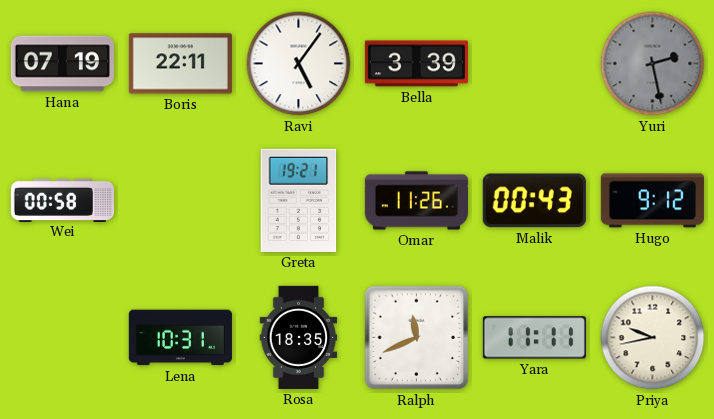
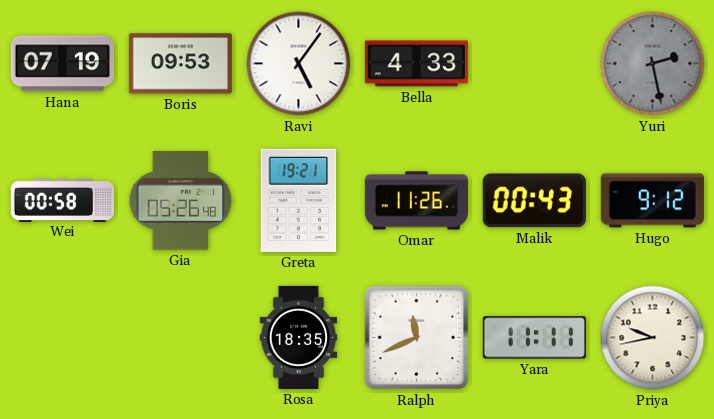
Boris: 22:11 -> 09:53
Bella: 3:39 -> 4:33
Gia: none -> 05:26
Lena: 10:31 -> none
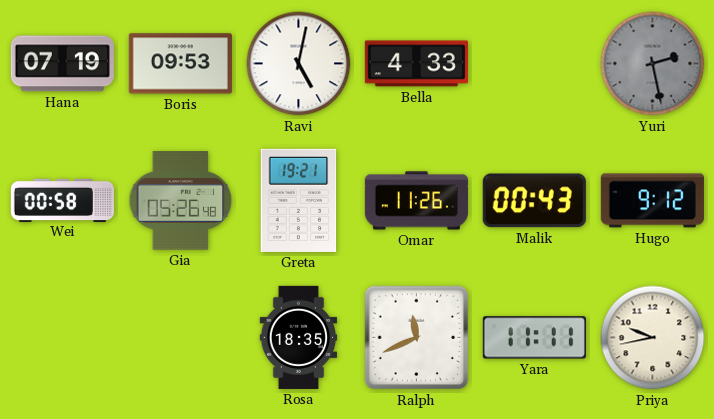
Ravi: 5:06 -> 5:02
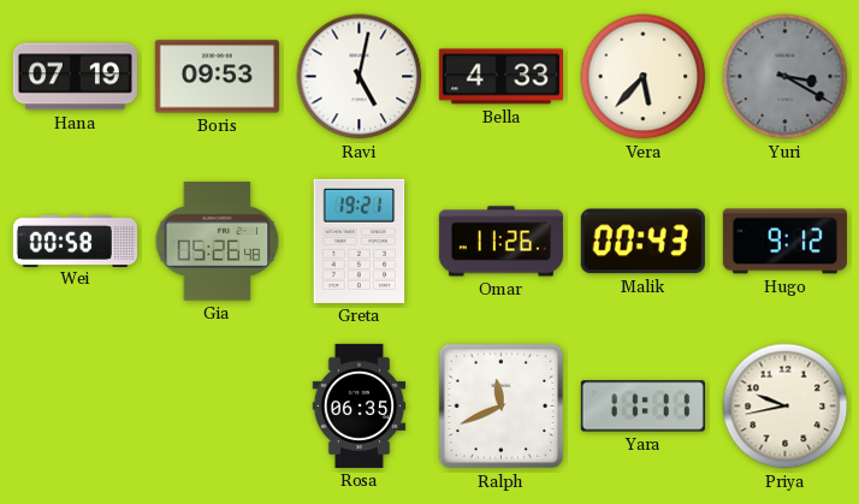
Vera: none -> 5:37
Yuri: 2:28 -> 3:20
Rosa: 18:35 -> 06:35
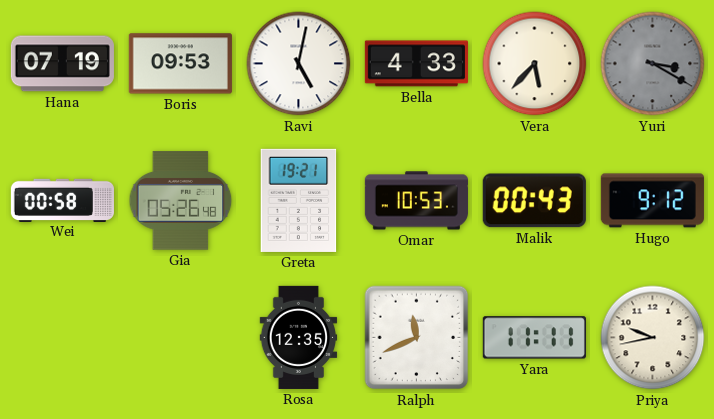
Omar: 11:26 -> 10:53
Rosa: 06:35 -> 12:35
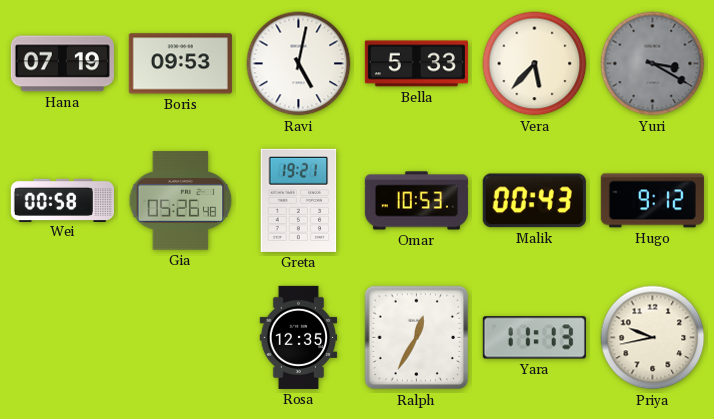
Bella: 4:33 -> 5:33
Ralph: 11:41 -> 12:35
Yara: 11:11 -> 11:13
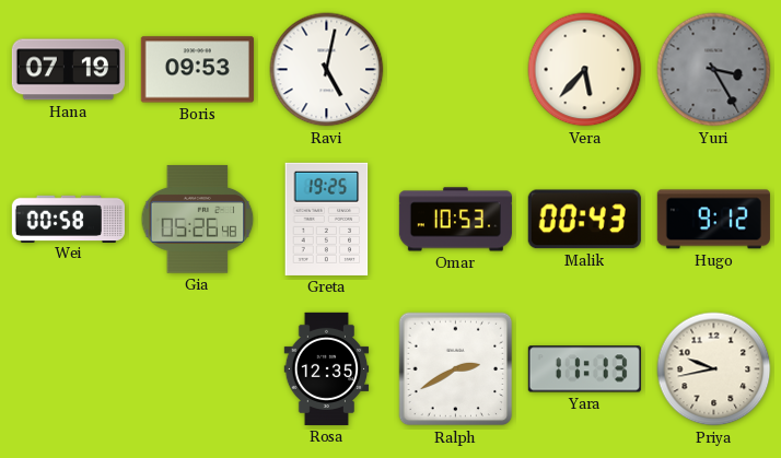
Bella: 5:33 -> none
Yuri: 3:20 -> 3:25
Greta: 19:21 -> 19:25
Ralph: 12:35 -> 2:40
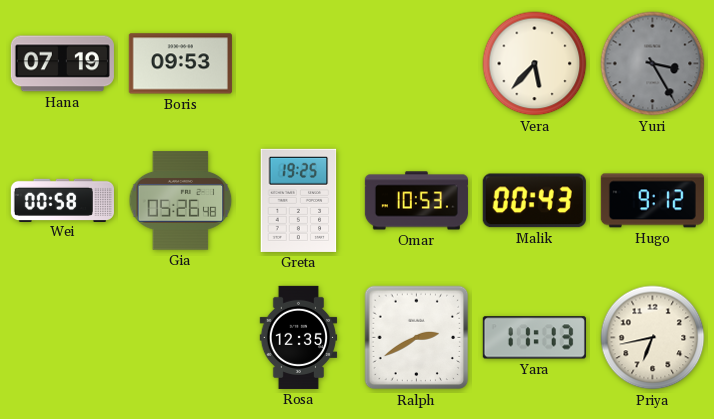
Ravi: 5:02 -> none
Priya: 9:43 -> 6:43
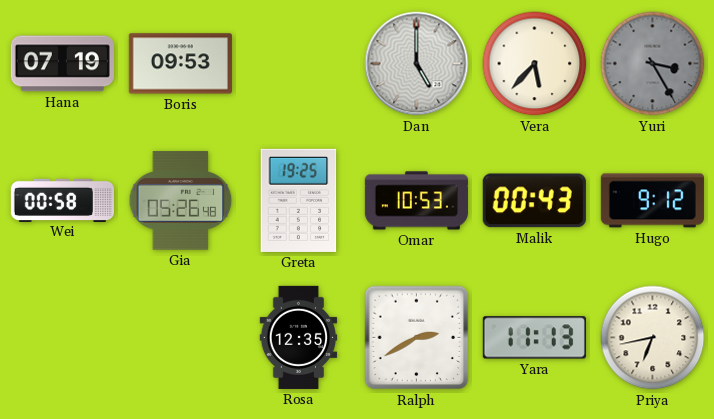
Dan: none -> 5:00
